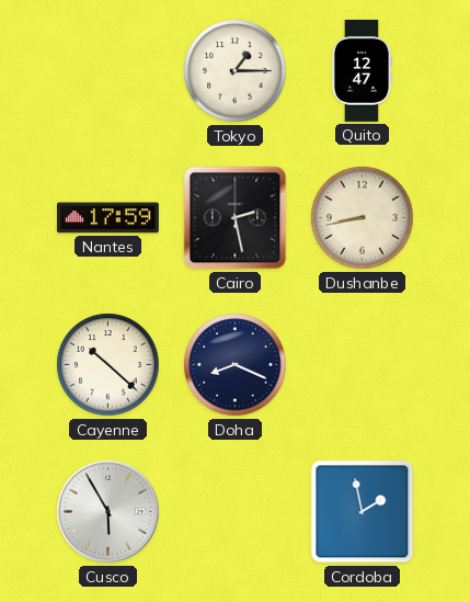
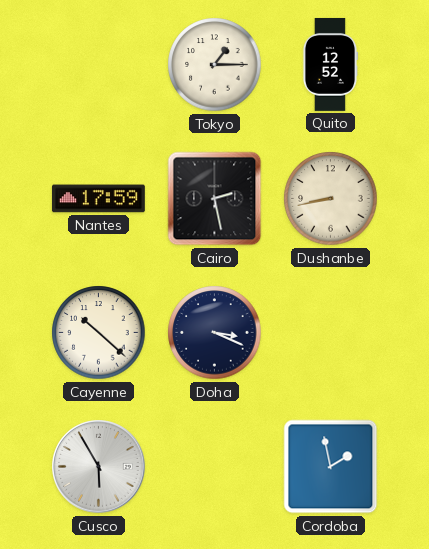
Quito: 12:47 -> 12:52
Doha: 8:19 -> 3:19
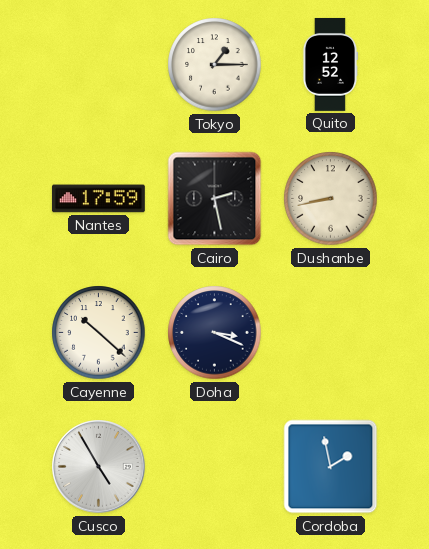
Cusco: 5:55 -> 4:55
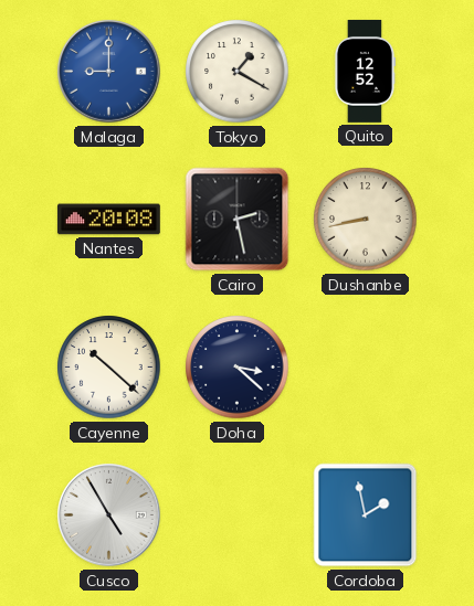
Malaga: none -> 9:00
Tokyo: 1:15 -> 1:20
Nantes: 17:59 -> 20:08
Doha: 3:19 -> 3:22
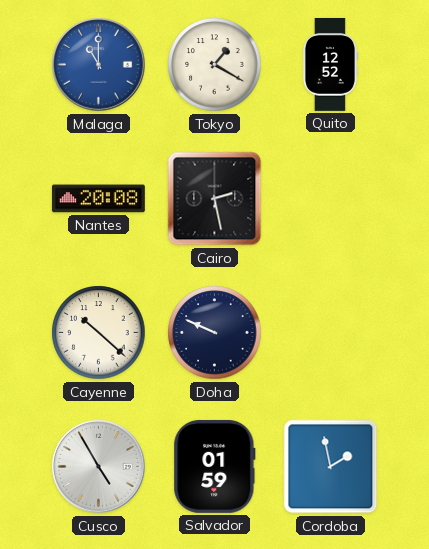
Malaga: 9:00 -> 11:00
Dushanbe: 8:43 -> none
Doha: 3:22 -> 9:49
Salvador: none -> 01:59
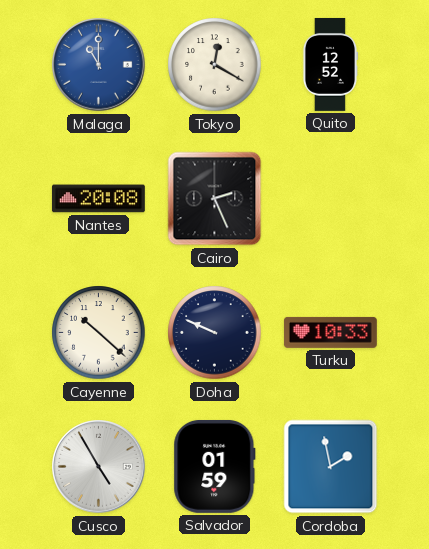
Tokyo: 1:20 -> 12:20
Cairo: 2:28 -> 2:26
Turku: none -> 10:33
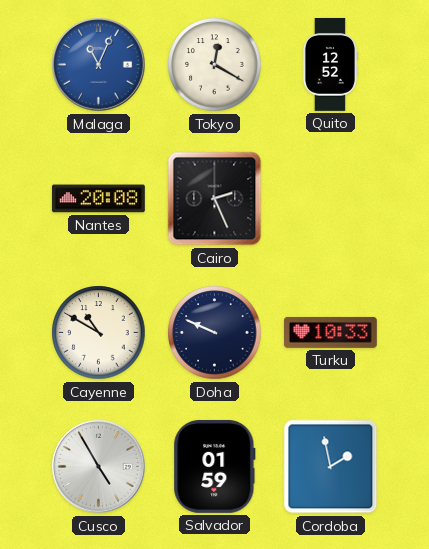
Malaga: 11:00 -> 11:04
Cayenne: 10:22 -> 10:50
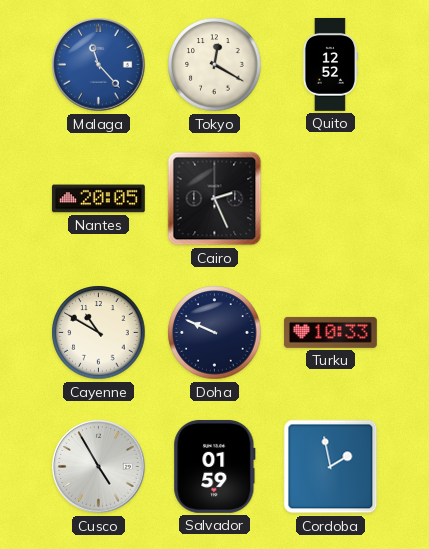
Malaga: 11:04 -> 11:23
Nantes: 20:08 -> 20:05
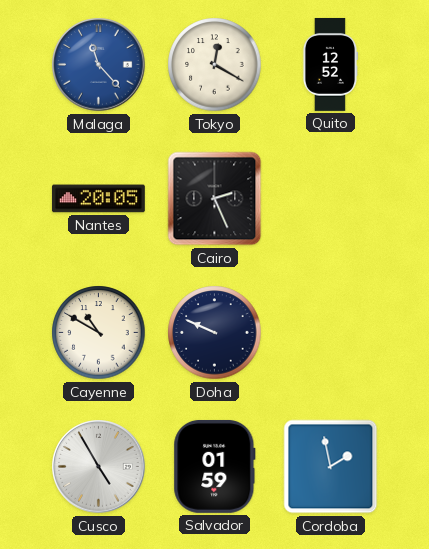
Turku: 10:33 -> none
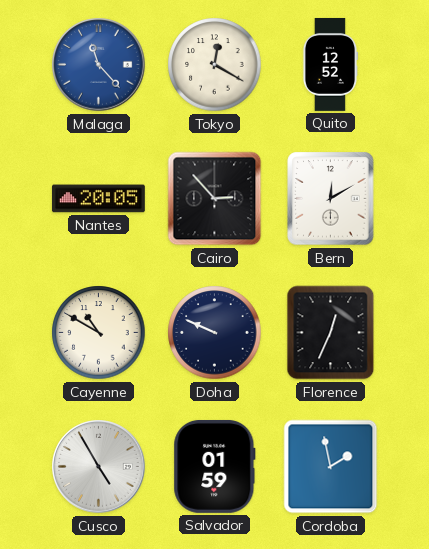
Cairo: 2:26 -> 2:53
Bern: none -> 12:10
Florence: none -> 12:34
